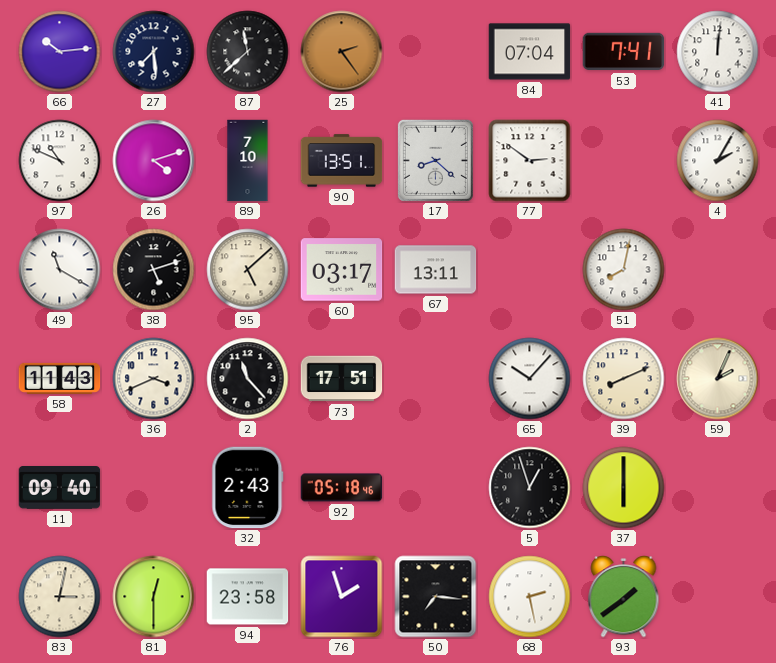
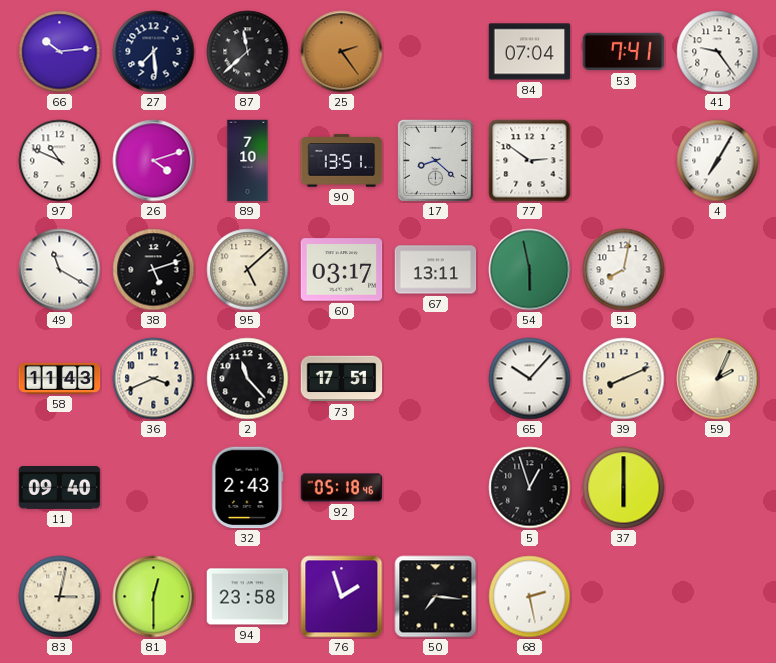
41: 12:01 -> 9:24
4: 2:05 -> 7:05
54: none -> 5:58
93: 1:39 -> none
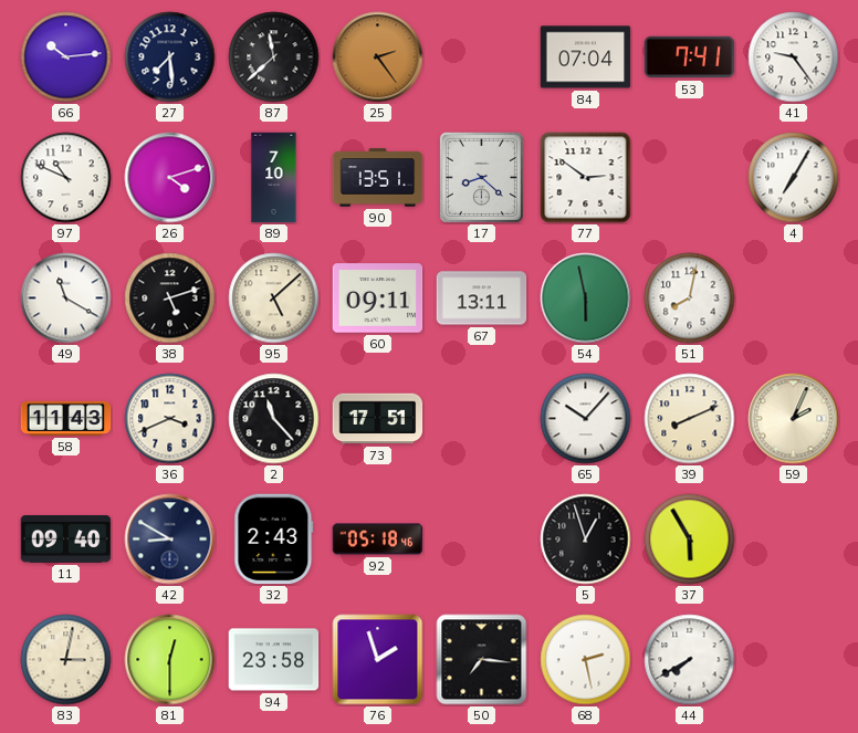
60: 03:17 -> 09:11
42: none -> 8:50
37: 6:00 -> 5:55
44: none -> 7:40
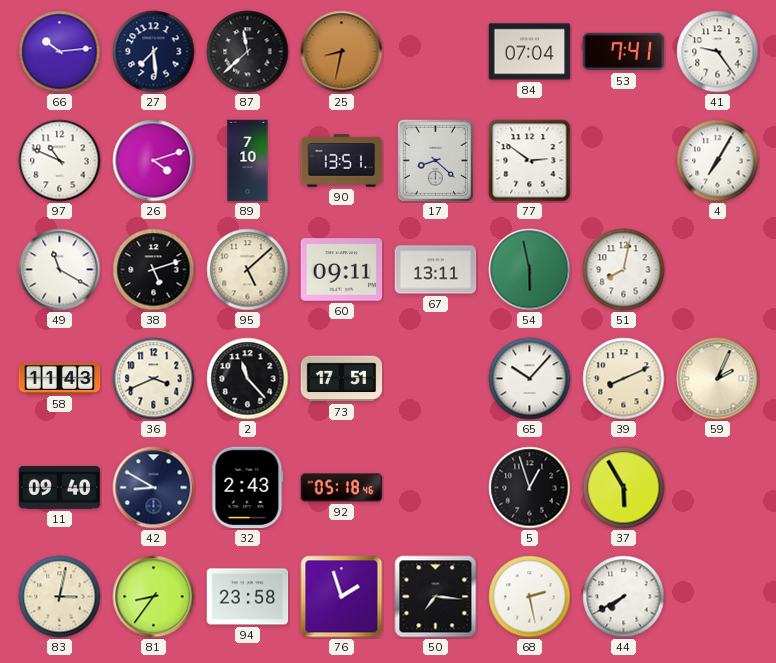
25: 2:24 -> 8:32
81: 12:30 -> 8:36
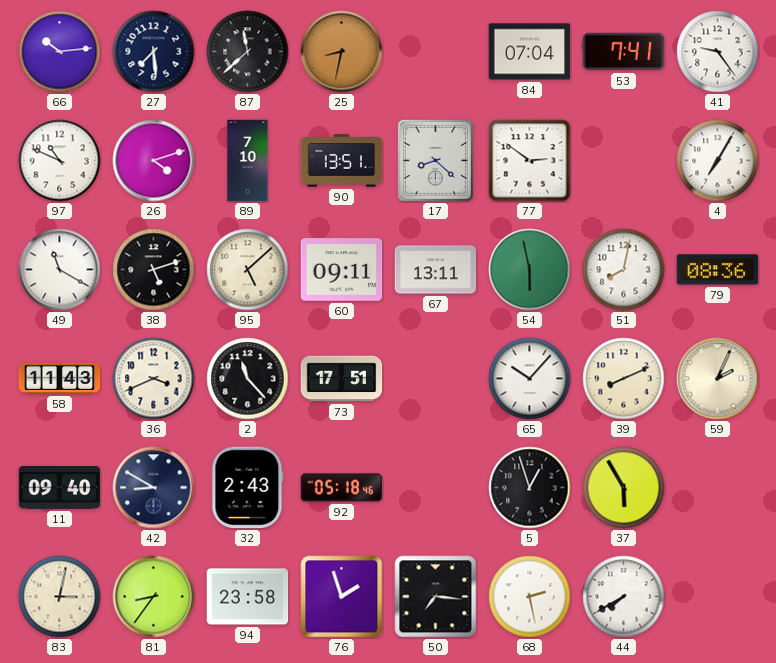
79: none -> 08:36
